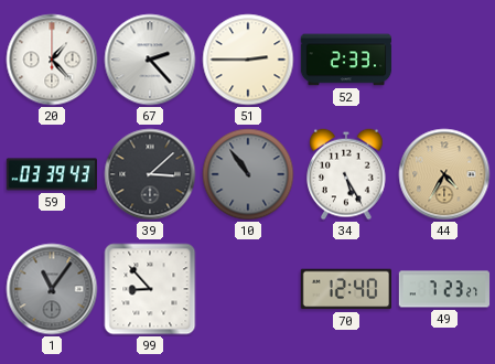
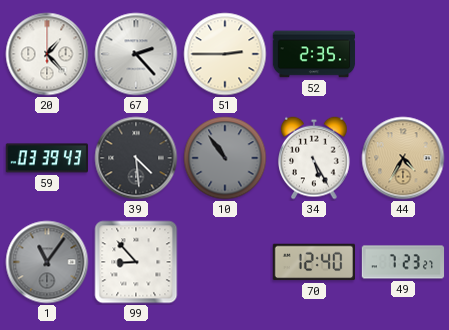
52: 2:33 -> 2:35
39: 3:08 -> 4:29
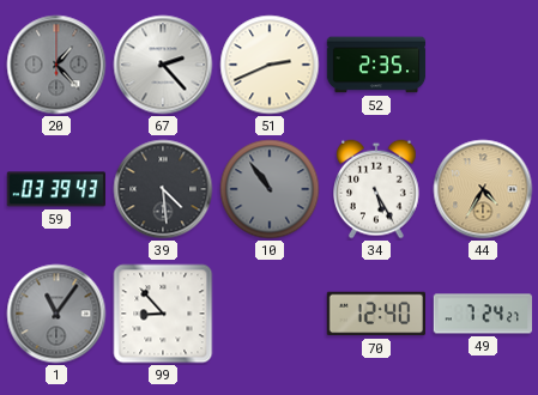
20 dial: white -> grey
51: 2:45 -> 2:41
49: 7:23 -> 7:24
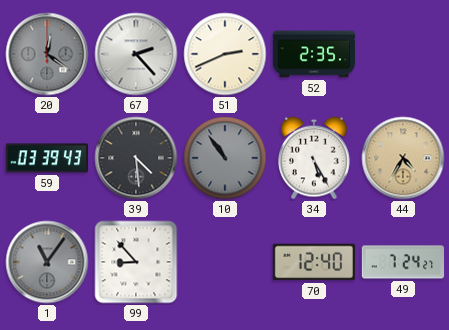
20: 1:23 -> 12:21
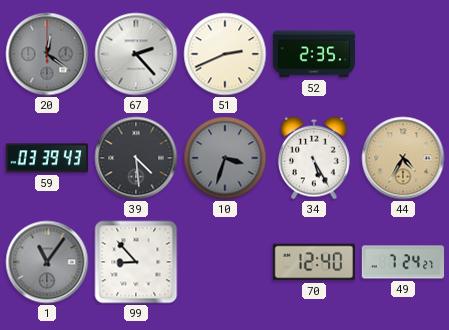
10: 10:54 -> 3:33
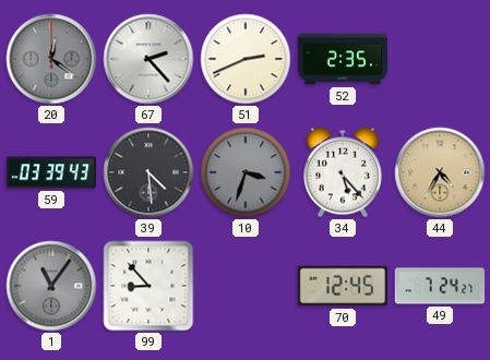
34: 5:25 -> 5:23
70: 12:40 -> 12:45
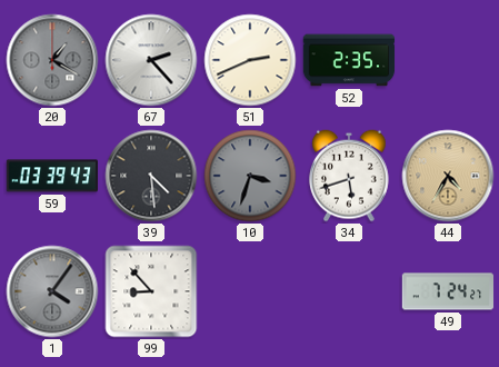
20: 12:21 -> 1:20
34: 5:23 -> 5:42
1: 11:06 -> 4:06
70: 12:45 -> none
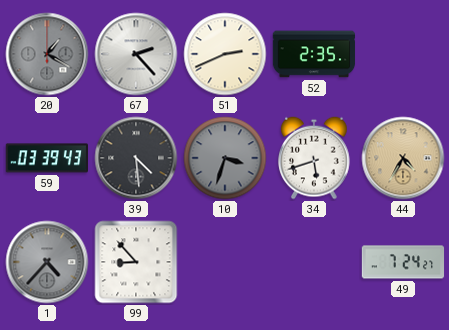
1: 4:06 -> 4:37
